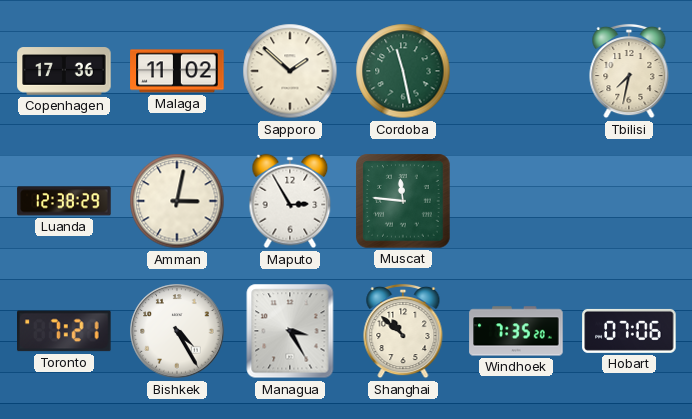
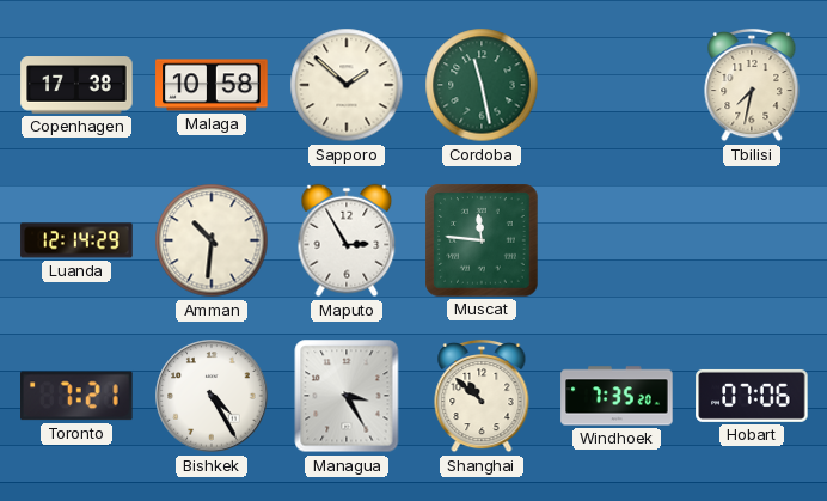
Copenhagen: 17:36 -> 17:38
Malaga: 11:02 -> 10:58
Luanda: 12:38 -> 12:14
Amman: 3:02 -> 10:31
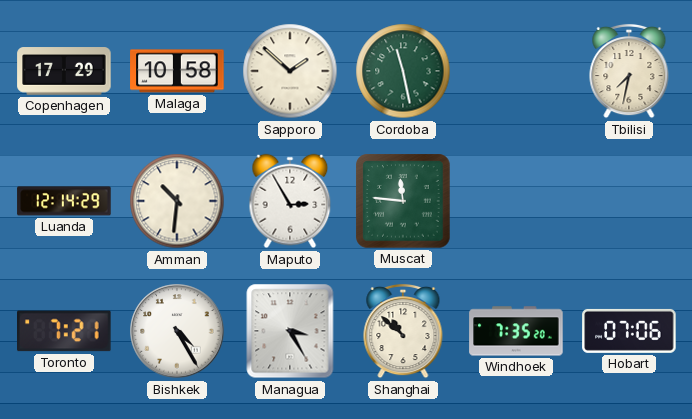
Copenhagen: 17:38 -> 17:29
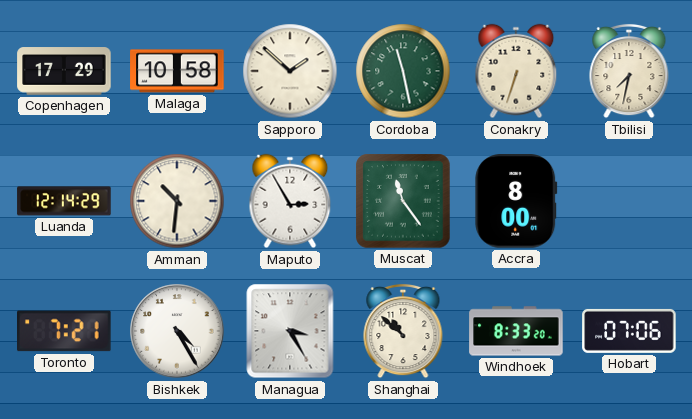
Conakry: none -> 6:33
Muscat: 11:46 -> 11:24
Accra: none -> 8:00
Windhoek: 7:35 -> 8:33
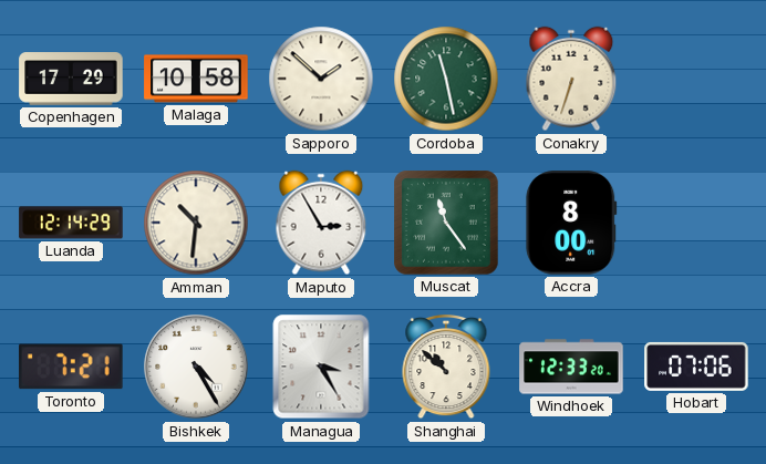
Tbilisi: 7:32 -> none
Windhoek: 8:33 -> 12:33
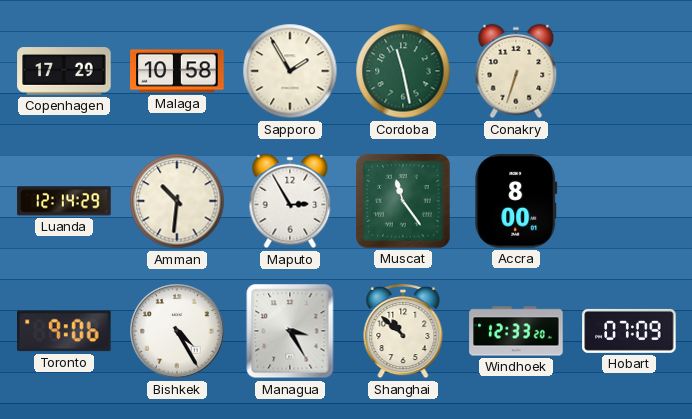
Sapporo: 1:52 -> 1:55
Toronto: 7:21 -> 9:06
Hobart: 07:06 -> 07:09
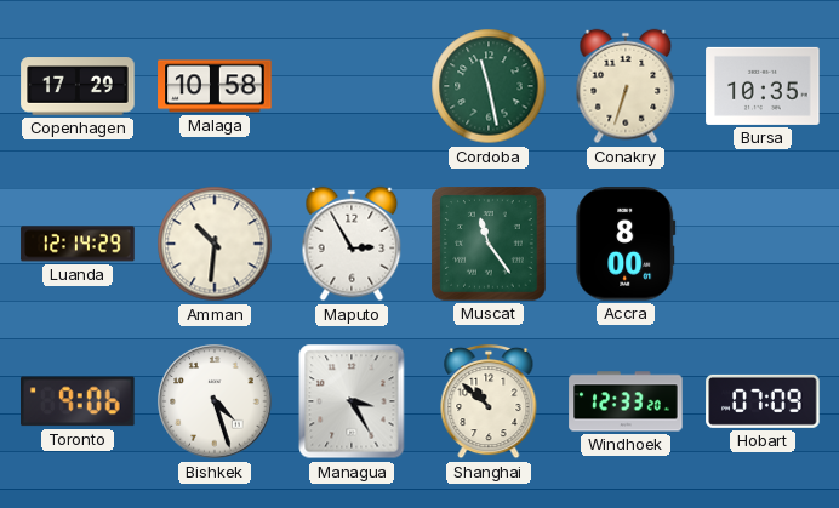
Sapporo: 1:55 -> none
Bursa: none -> 10:35
Bishkek: 4:25 -> 4:27
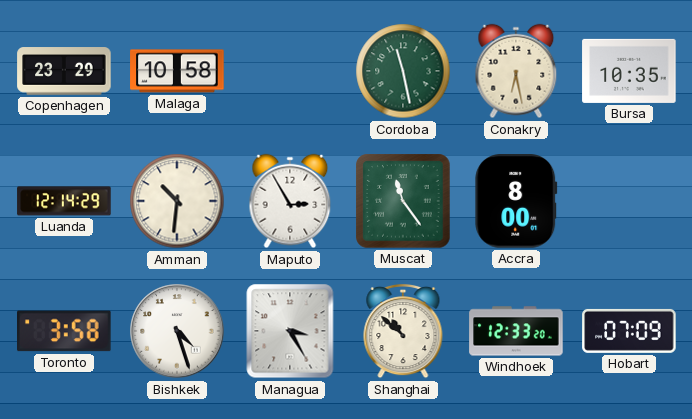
Copenhagen: 17:29 -> 23:29
Conakry: 6:33 -> 6:28
Toronto: 9:06 -> 3:58
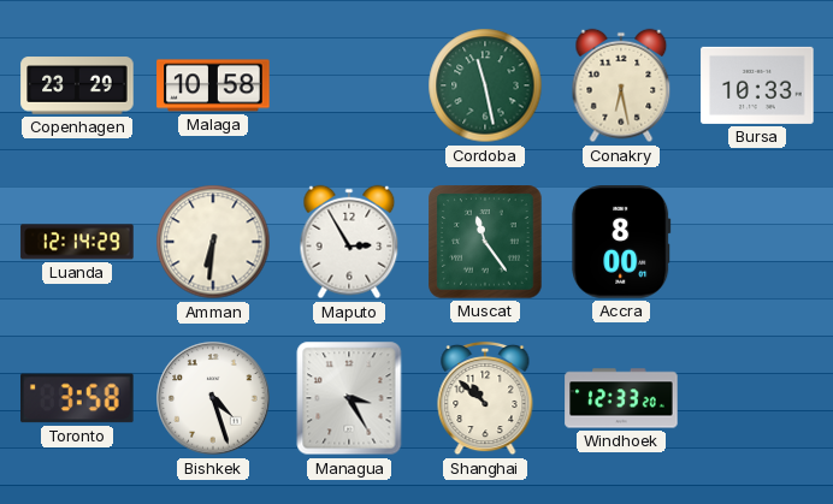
Bursa: 10:35 -> 10:33
Amman: 10:31 -> 6:31
Hobart: 07:09 -> none
